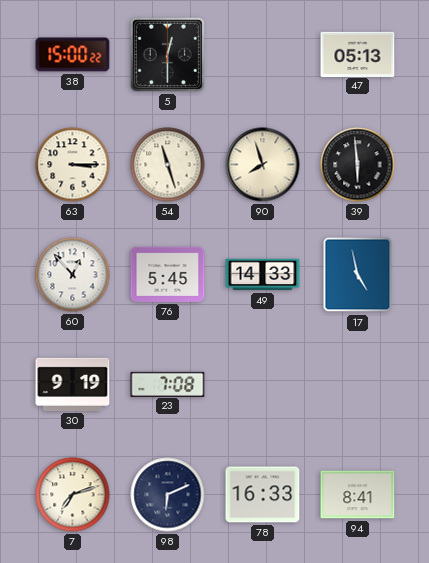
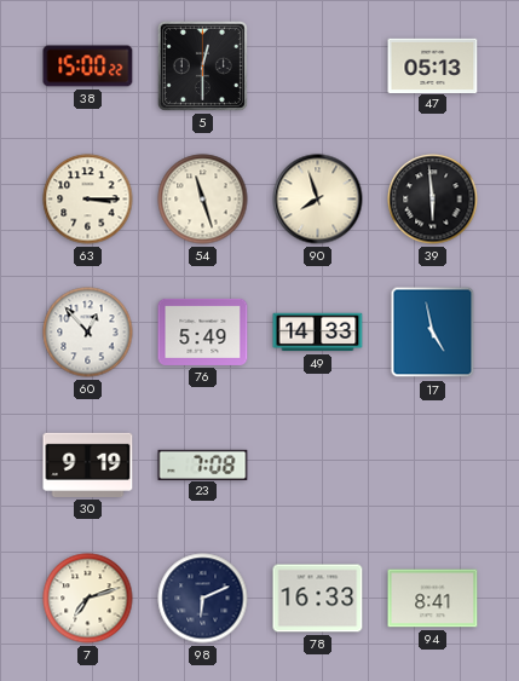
76: 5:45 -> 5:49
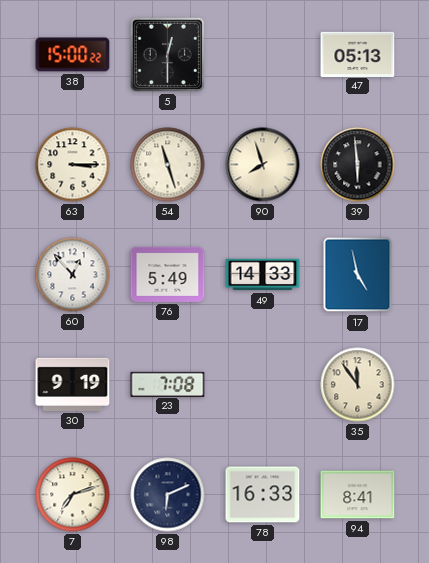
35: none -> 11:54
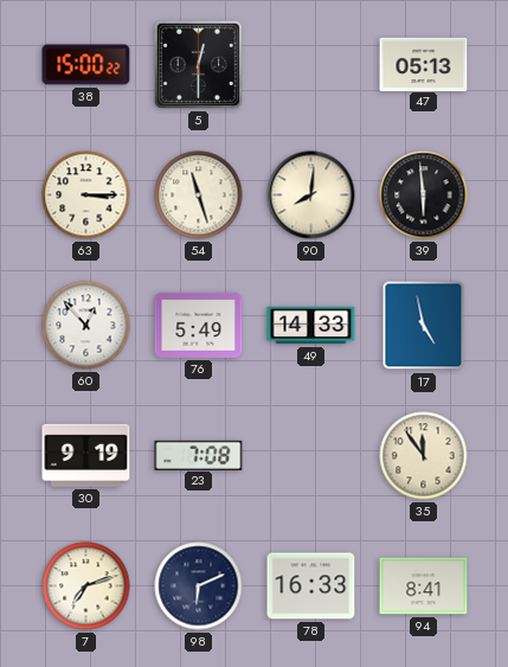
90: 7:57 -> 8:01
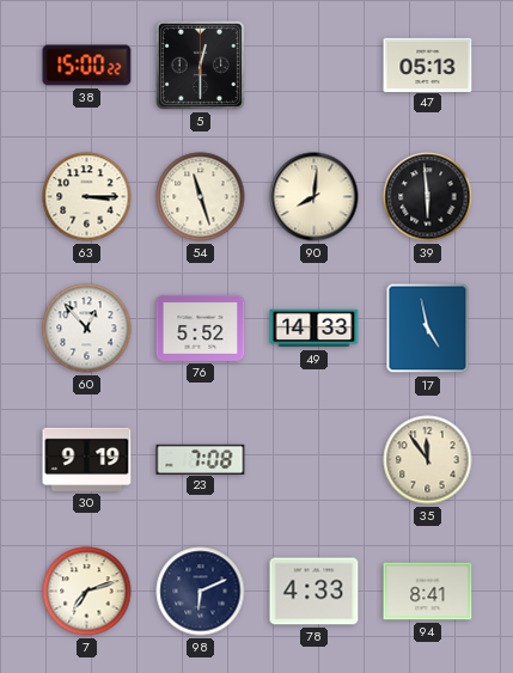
76: 5:49 -> 5:52
78: 16:33 -> 4:33
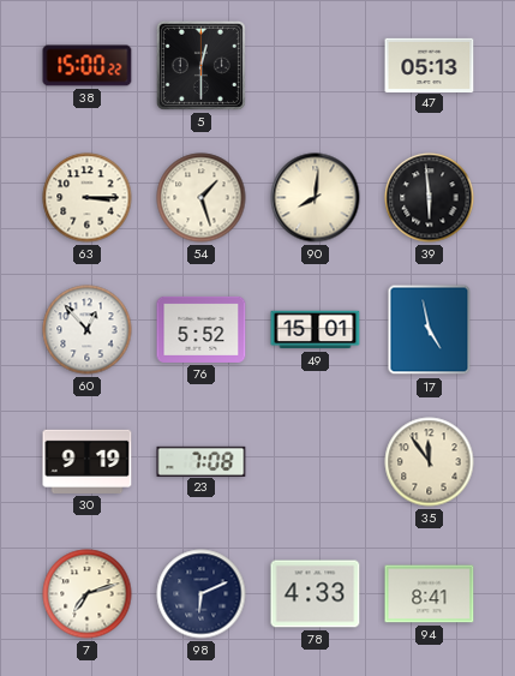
54: 11:27 -> 1:27
49: 14:33 -> 15:01
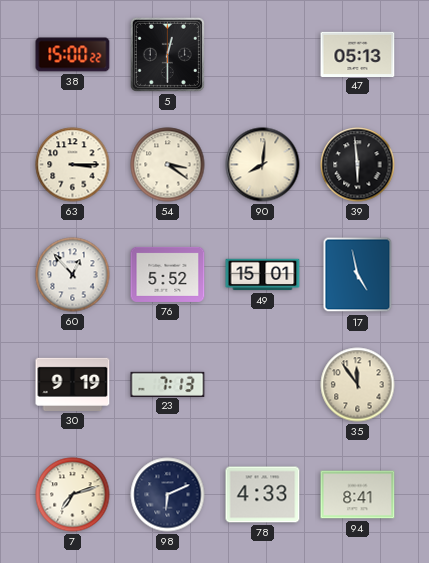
54: 1:27 -> 3:21
23: 7:08 -> 7:13
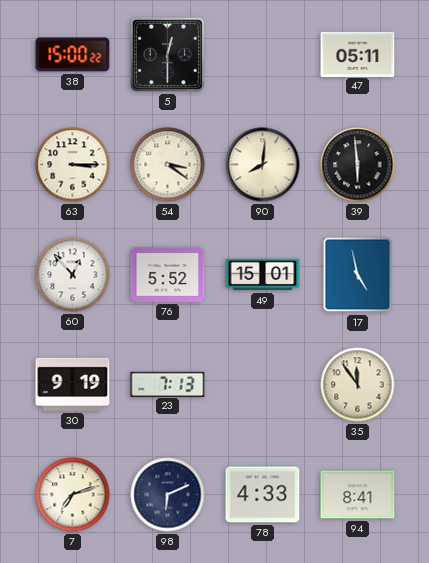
47: 05:13 -> 05:11
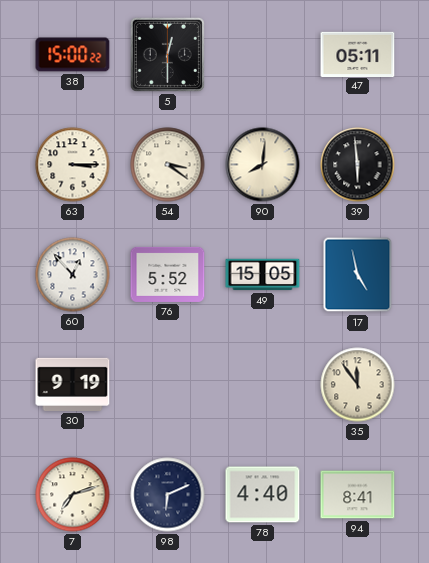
49: 15:01 -> 15:05
23: 7:13 -> none
78: 4:33 -> 4:40
